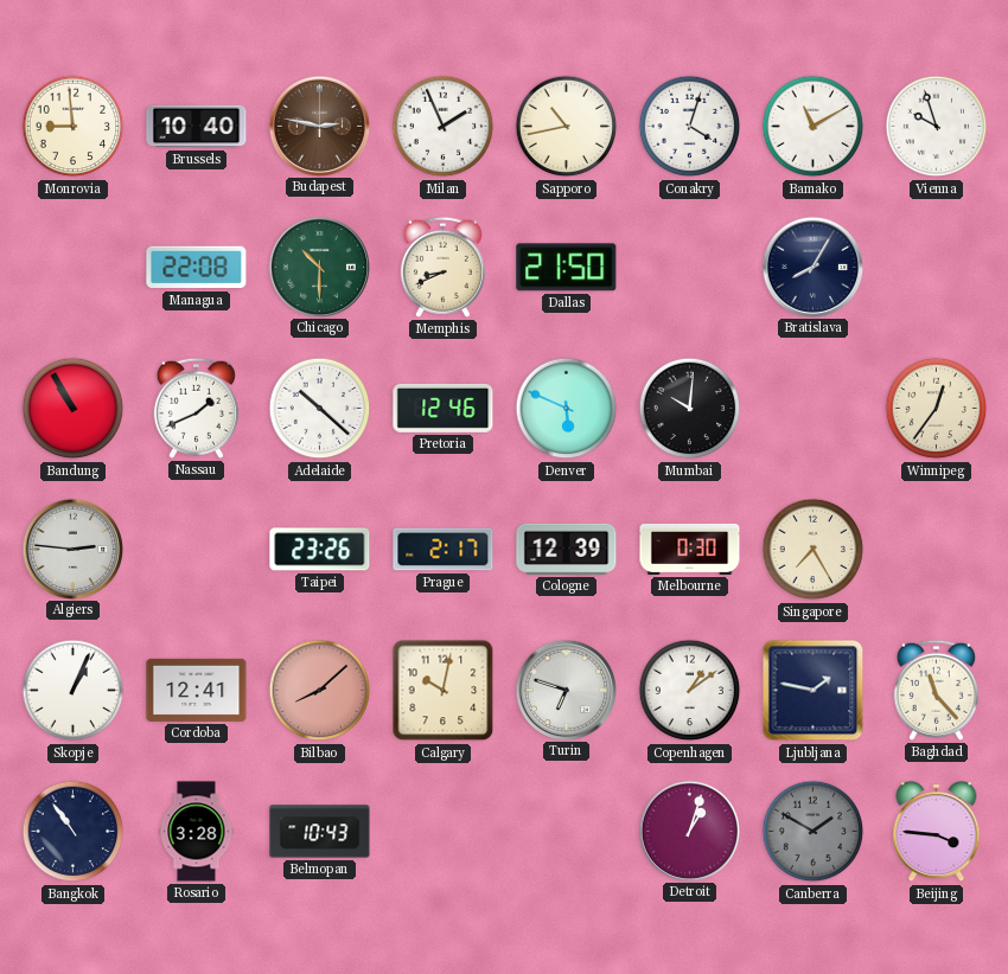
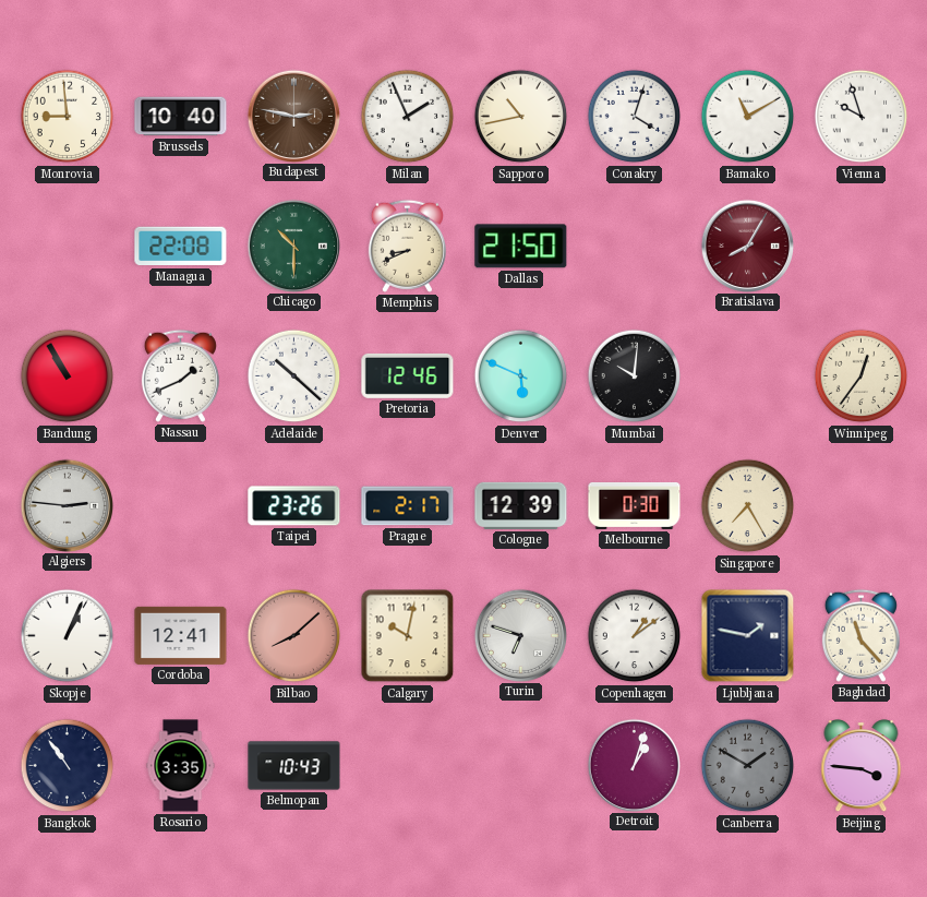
Bratislava dial: navy -> burgundy
Rosario: 3:28 -> 3:35
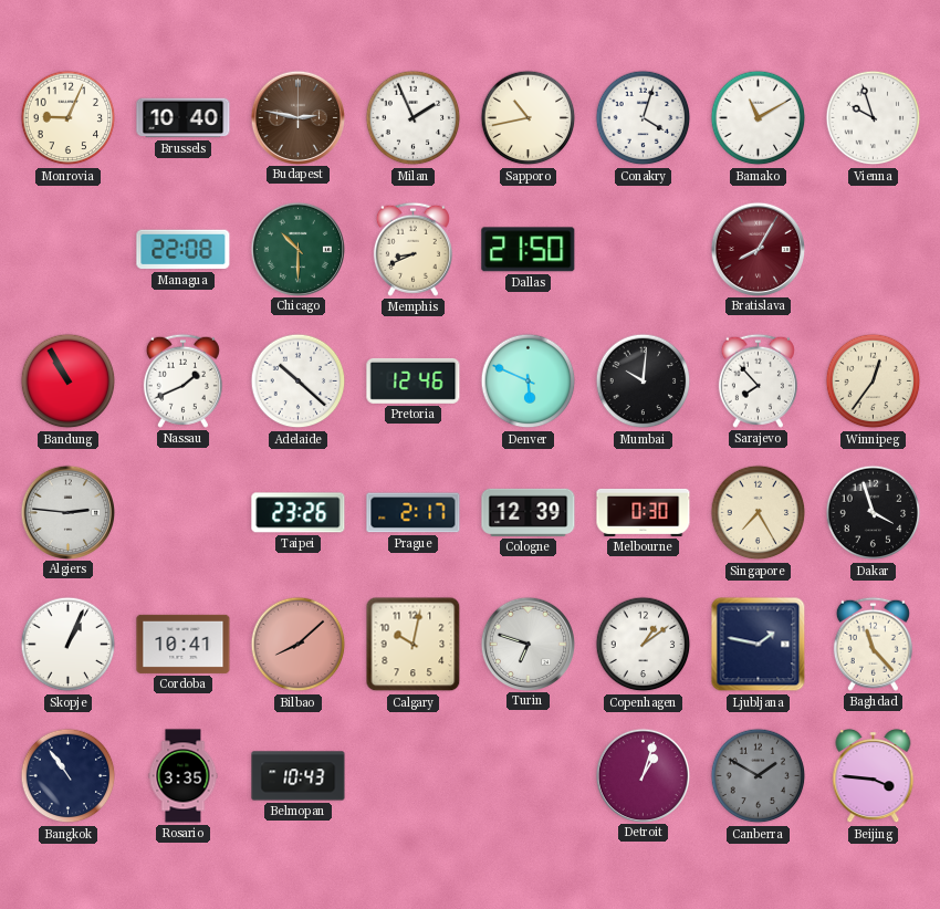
Monrovia: 8:59 -> 9:04
Sarajevo: none -> 7:53
Dakar: none -> 3:57
Cordoba: 12:41 -> 10:41
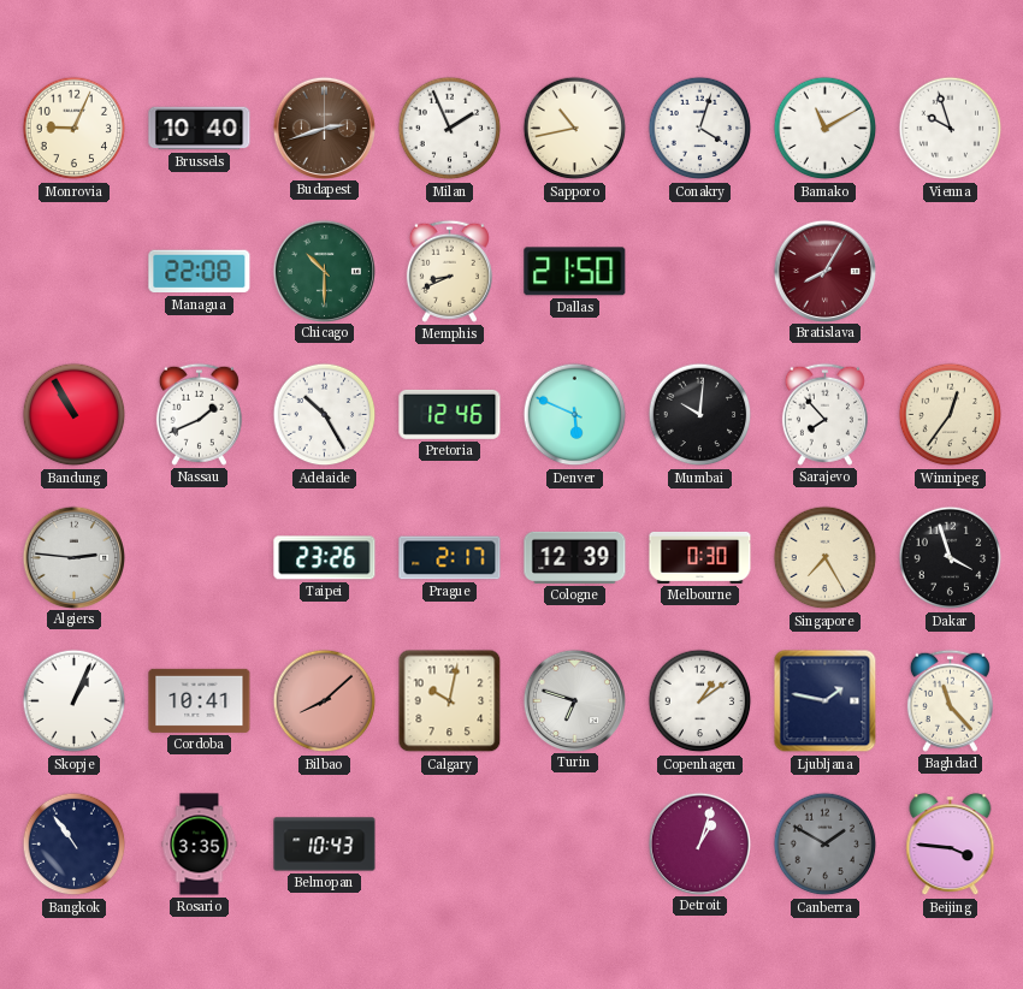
Budapest: 2:47 -> 2:42
Adelaide: 10:22 -> 10:25
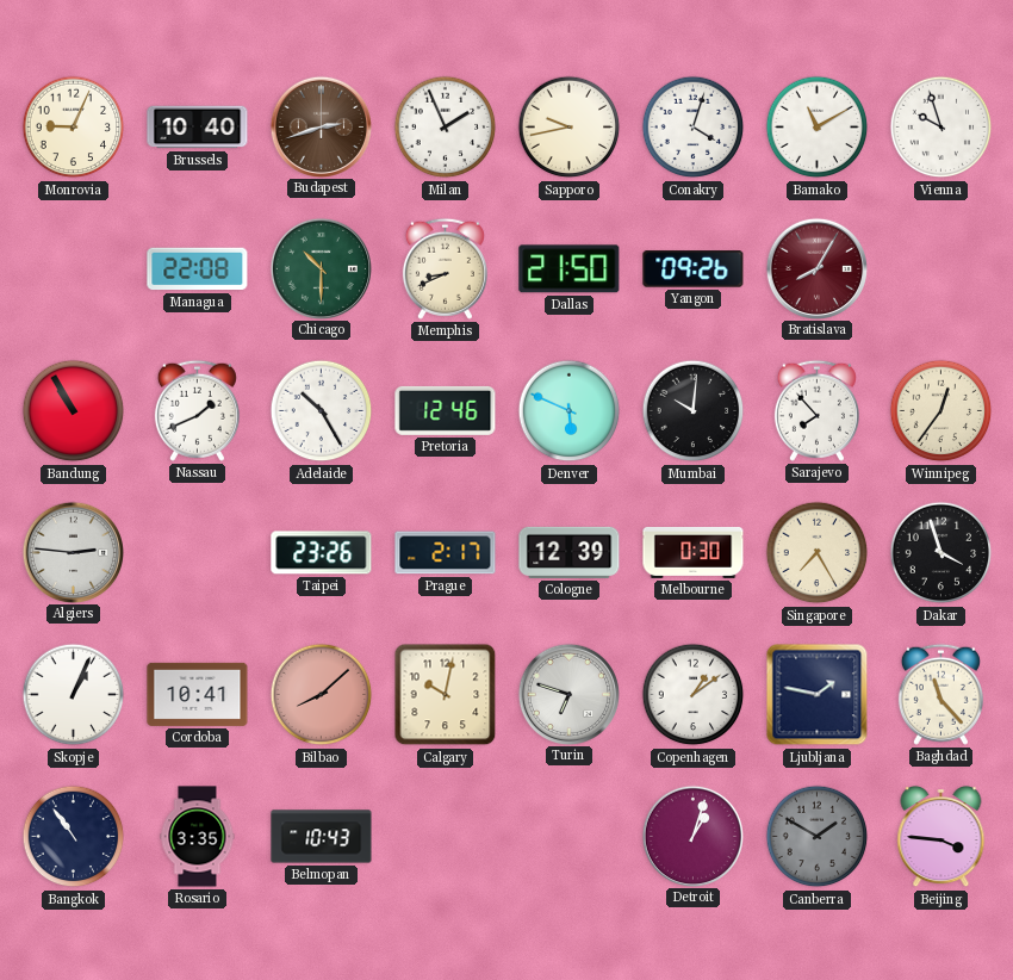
Sapporo: 10:43 -> 9:43
Yangon: none -> 09:26
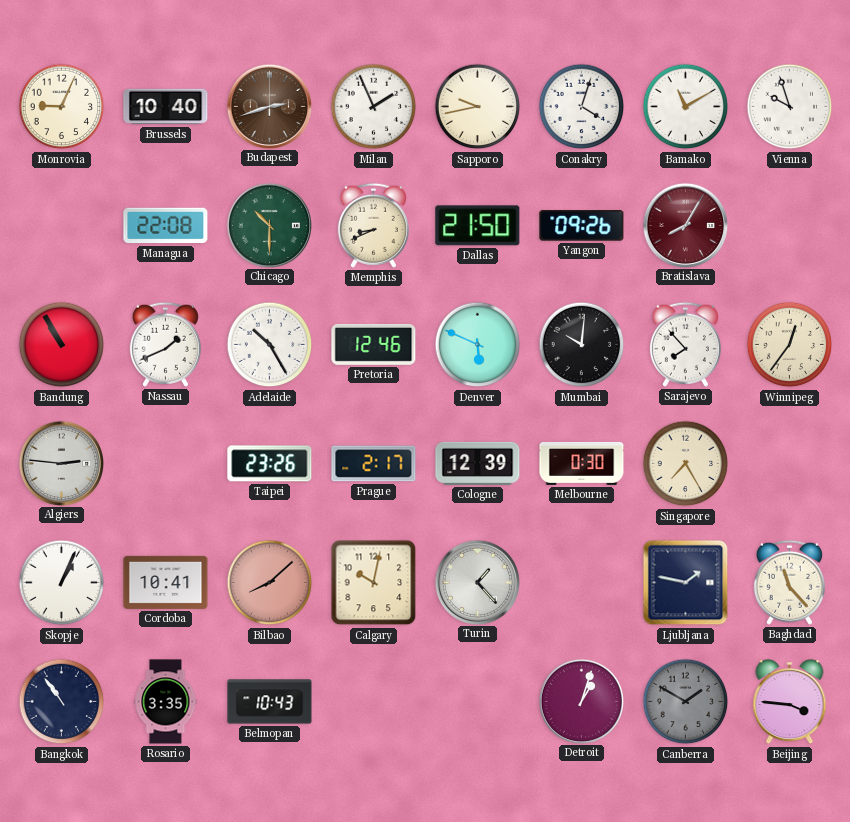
Dakar: 3:57 -> none
Turin: 6:48 -> 1:23
Copenhagen: 1:09 -> none
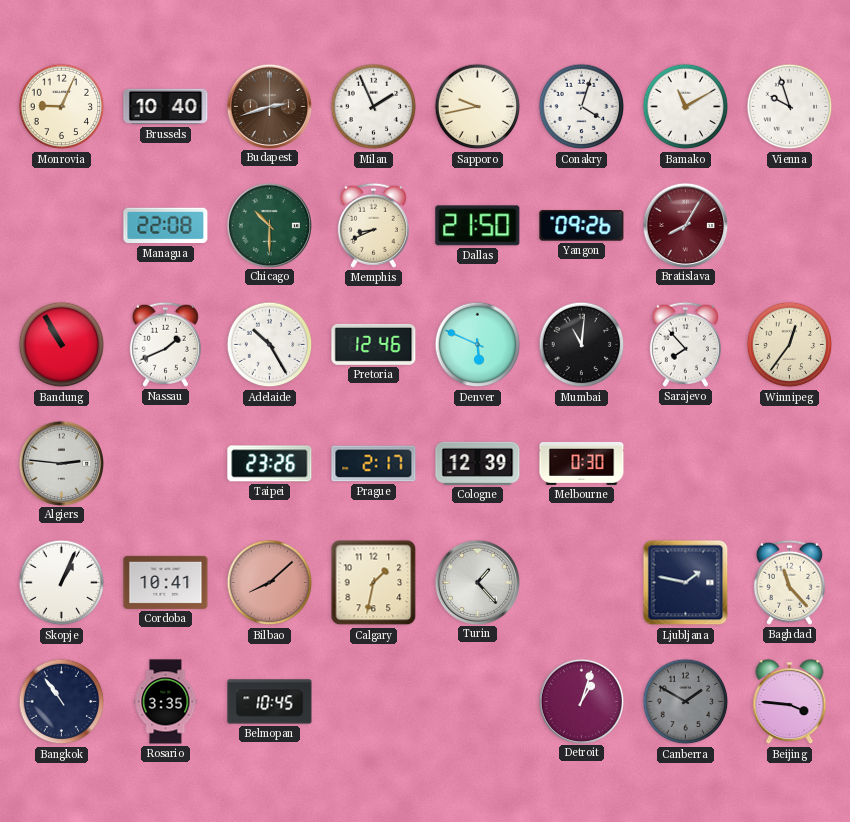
Mumbai: 10:01 -> 11:01
Singapore: 7:25 -> none
Calgary: 10:02 -> 1:32
Belmopan: 10:43 -> 10:45
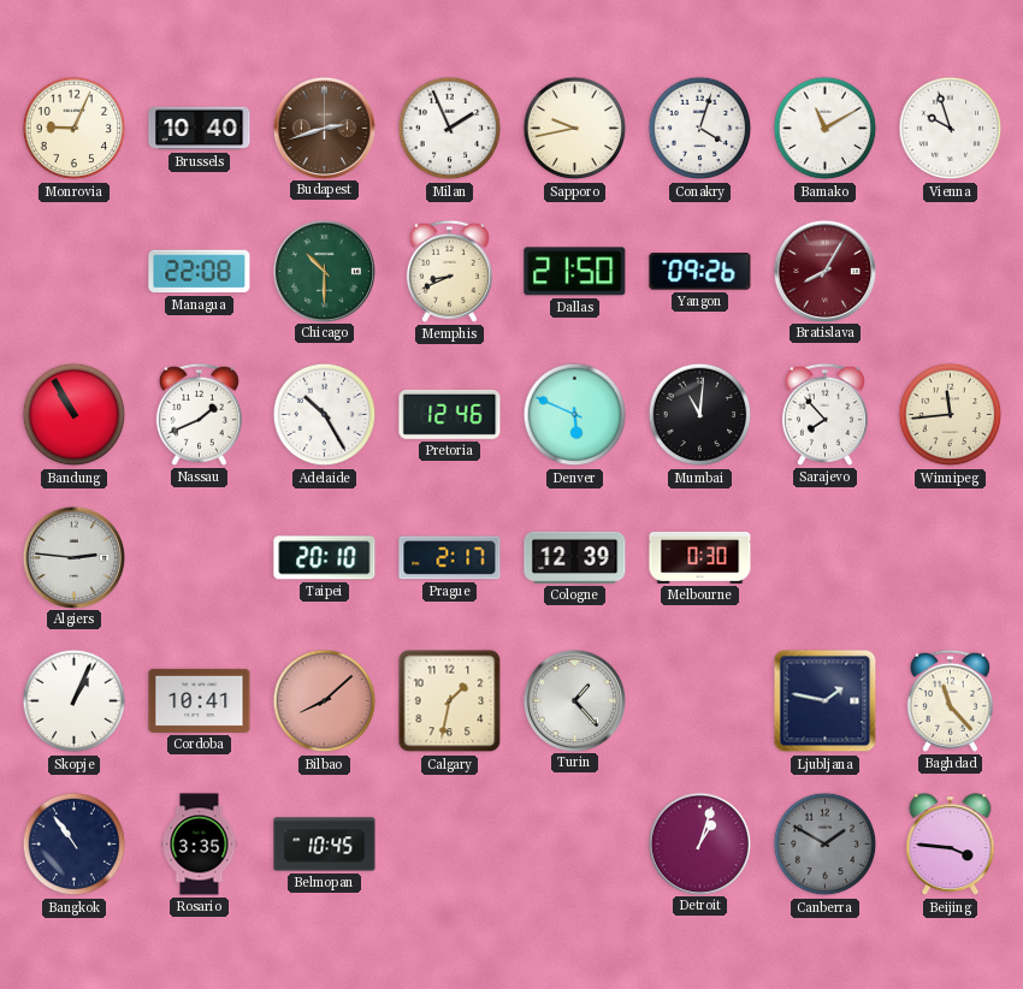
Winnipeg: 12:36 -> 11:44
Taipei: 23:26 -> 20:10
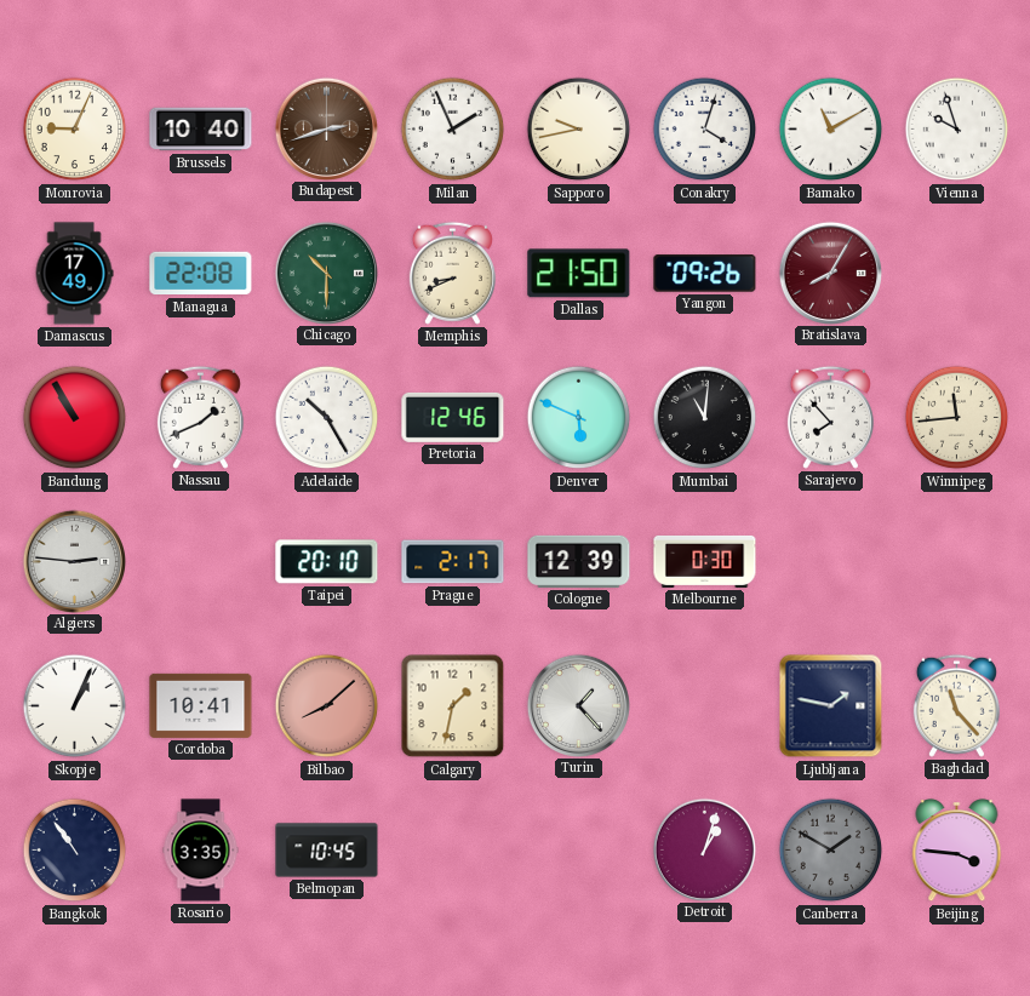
Damascus: none -> 17:49
